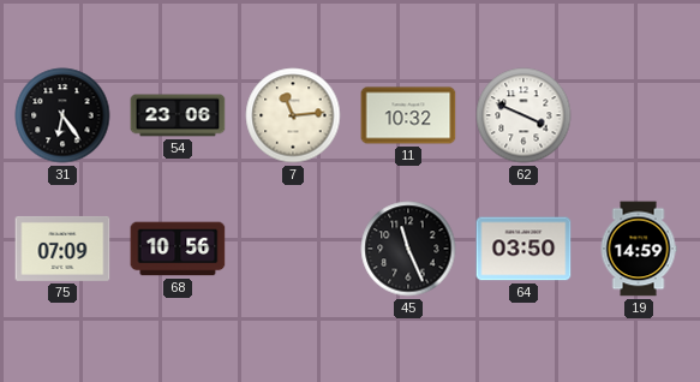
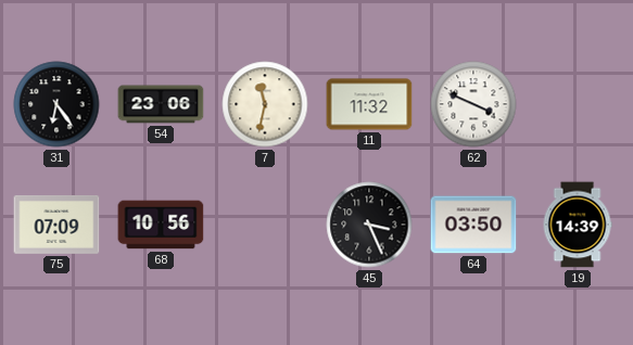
7: 11:14 -> 11:32
11: 10:32 -> 11:32
45: 11:26 -> 3:26
19: 14:59 -> 14:39
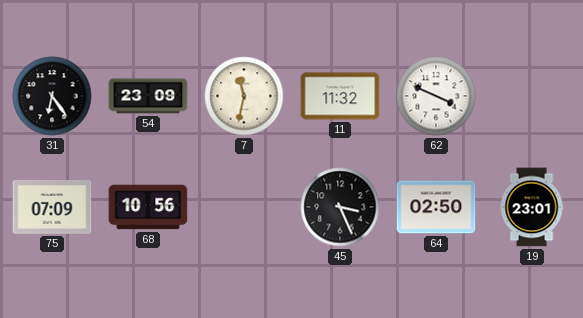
54: 23:06 -> 23:09
64: 03:50 -> 02:50
19: 14:39 -> 23:01
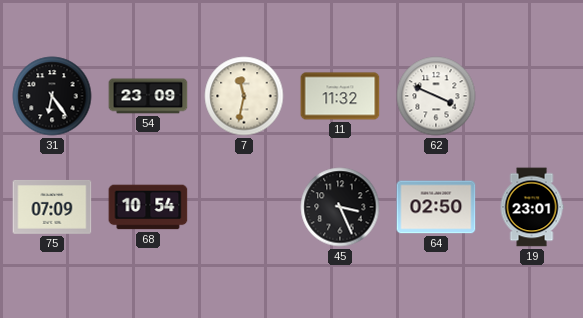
68: 10:56 -> 10:54
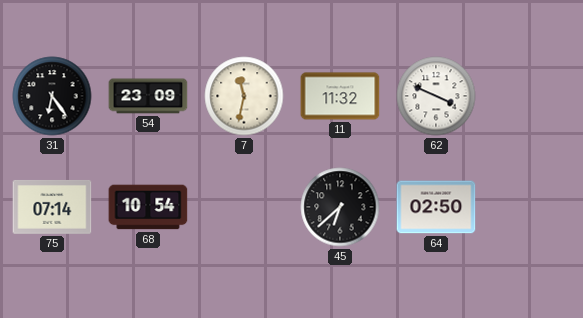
75: 07:09 -> 07:14
45: 3:26 -> 6:38
19: 23:01 -> none
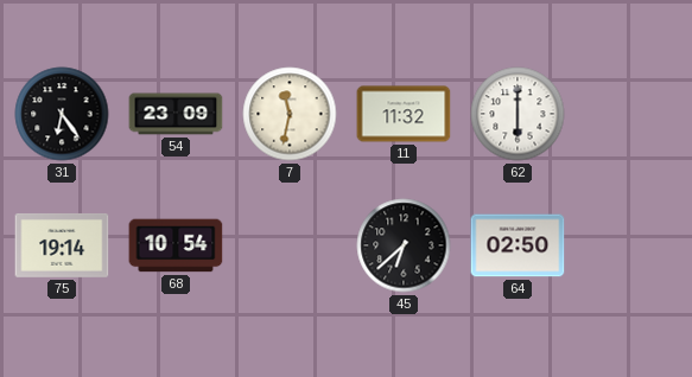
62: 3:49 -> 6:00
75: 07:14 -> 19:14
